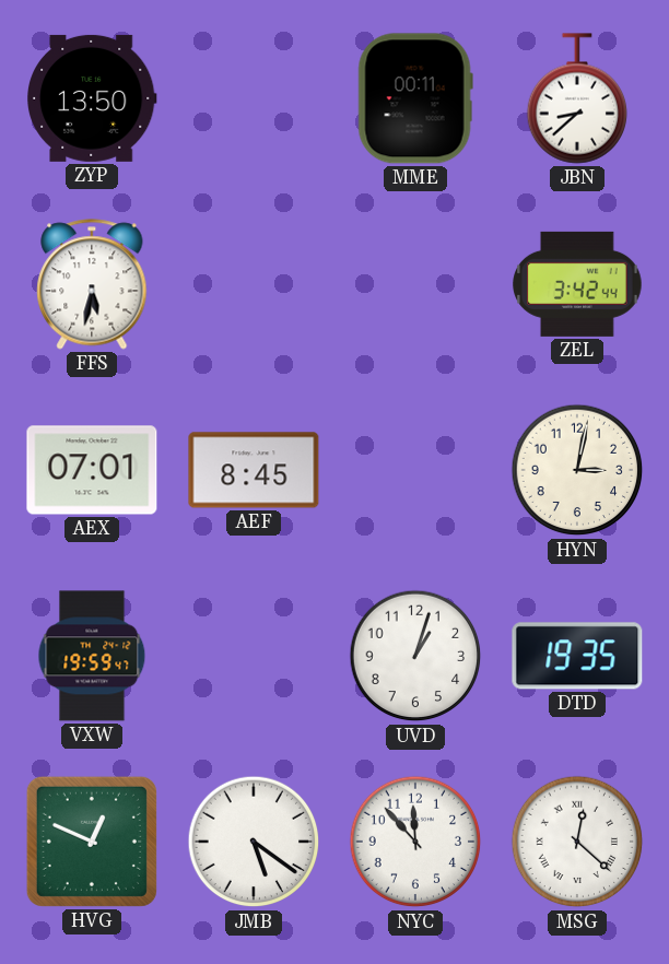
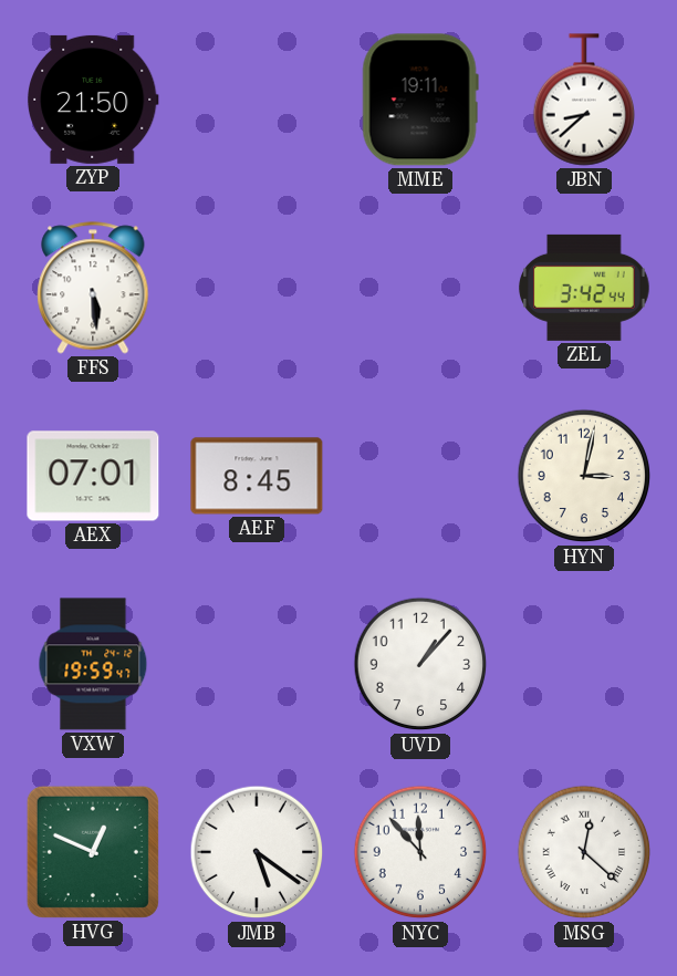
ZYP: 13:50 -> 21:50
MME: 00:11 -> 19:11
FFS: 5:32 -> 5:29
UVD: 1:03 -> 1:07
DTD: 19:35 -> none
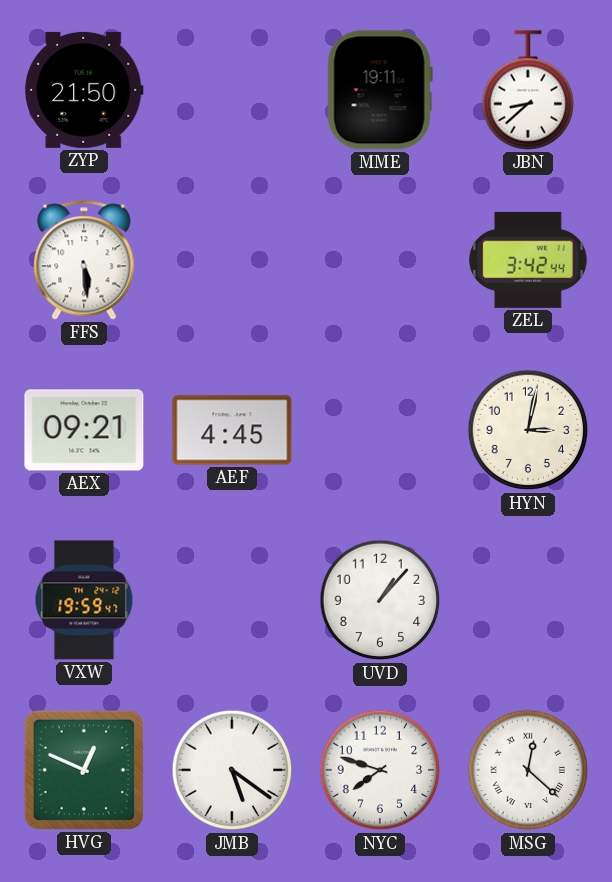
AEX: 07:01 -> 09:21
AEF: 8:45 -> 4:45
NYC: 11:53 -> 7:48
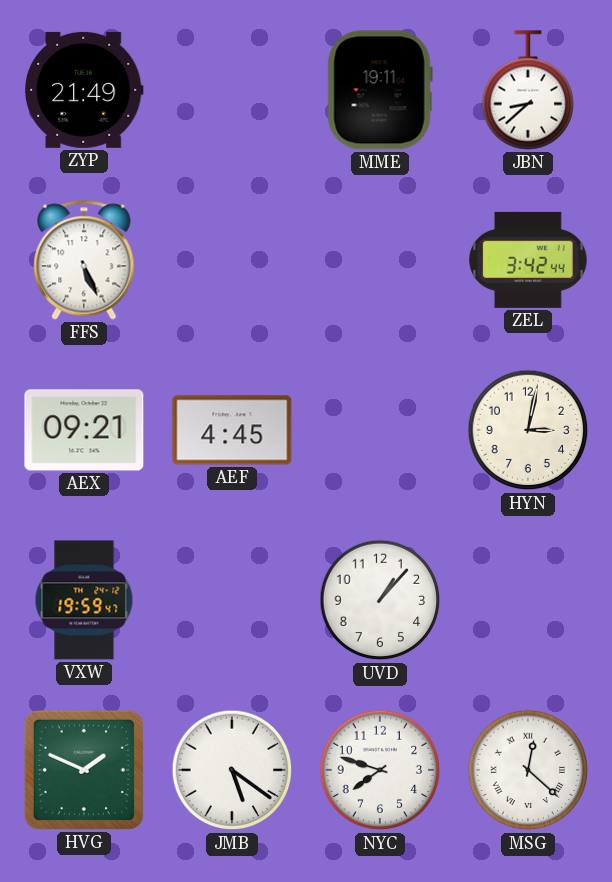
ZYP: 21:50 -> 21:49
FFS: 5:29 -> 5:26
HVG: 12:49 -> 1:49
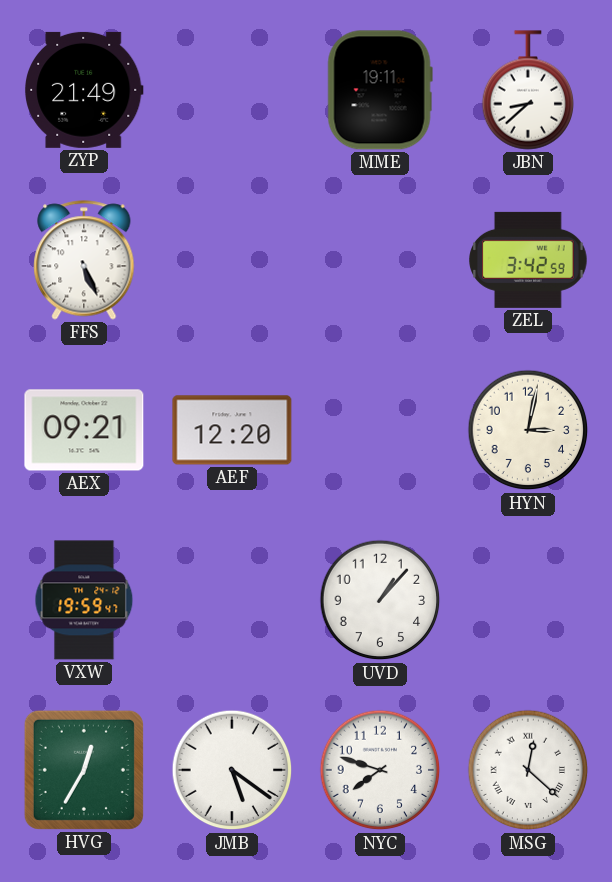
ZEL: 3:42:44 -> 3:42:59
AEF: 4:45 -> 12:20
HVG: 1:49 -> 12:35
